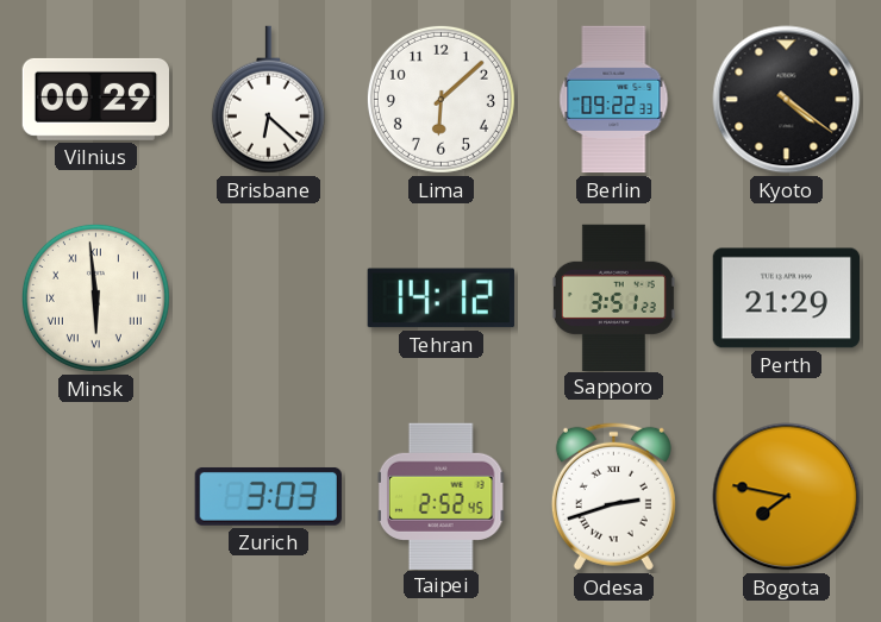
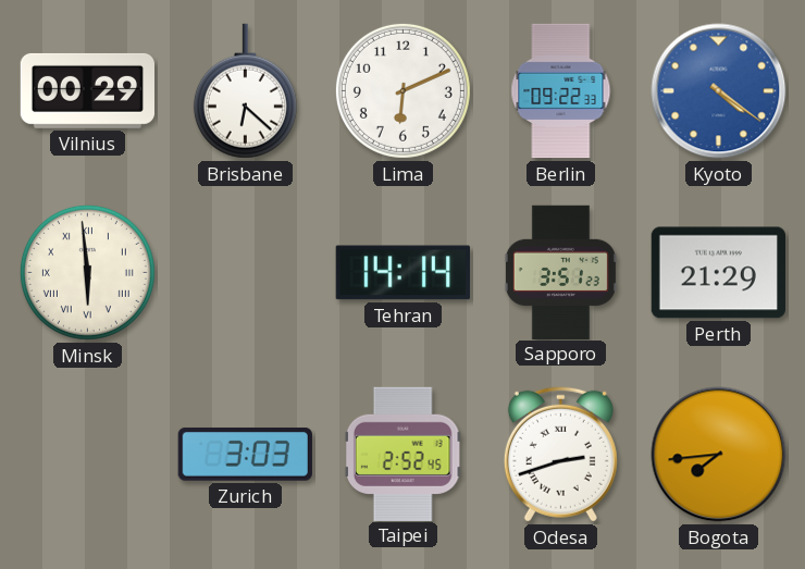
Lima: 6:08 -> 6:11
Kyoto dial: black -> blue
Tehran: 14:12 -> 14:14
Bogota: 7:47 -> 7:44
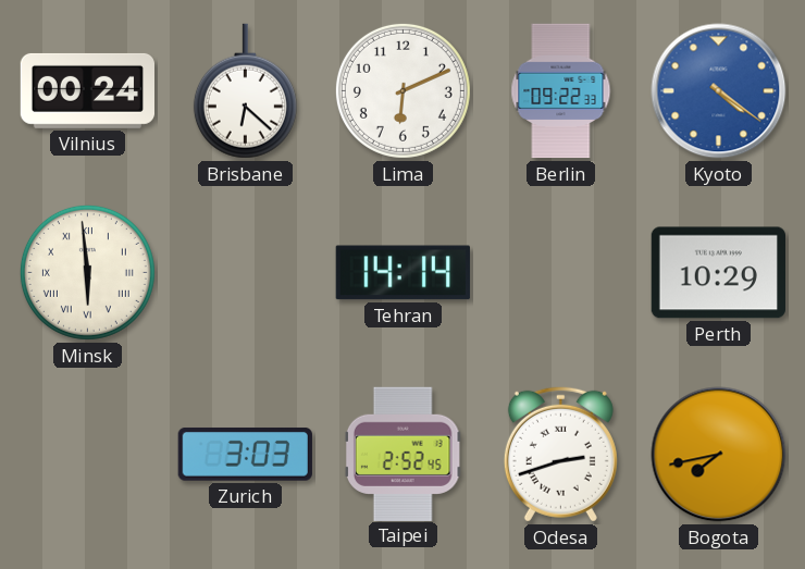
Vilnius: 00:29 -> 00:24
Sapporo: 3:51 -> none
Perth: 21:29 -> 10:29
Bogota: 7:44 -> 7:43
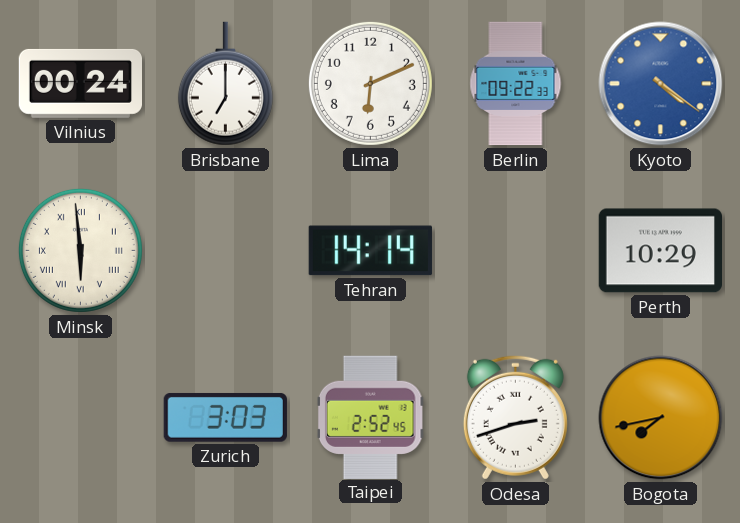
Brisbane: 6:22 -> 7:00
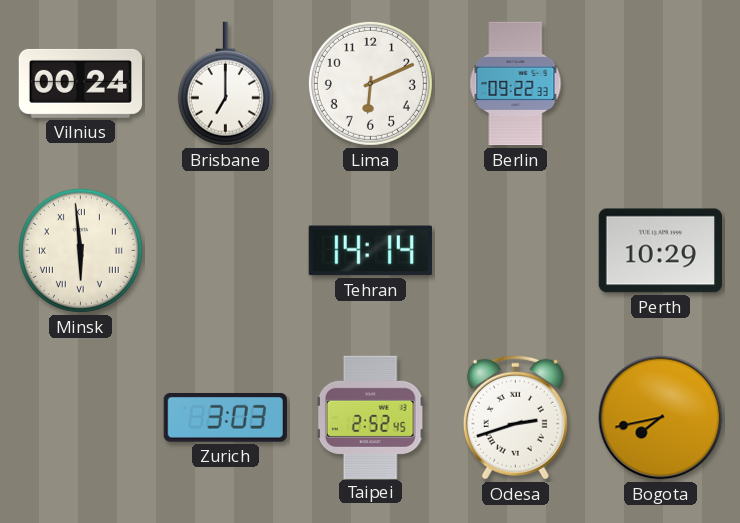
Kyoto: 4:21 -> none
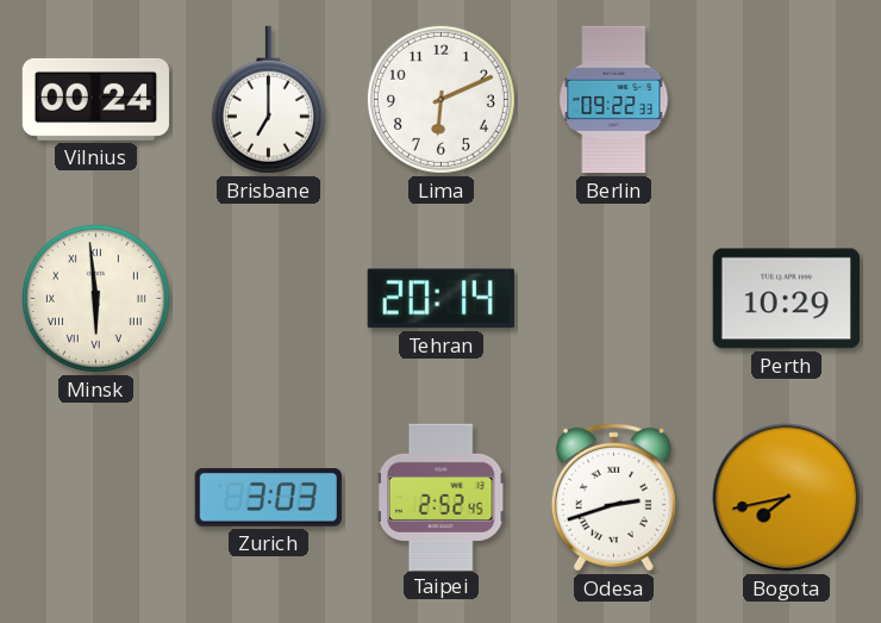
Tehran: 14:14 -> 20:14
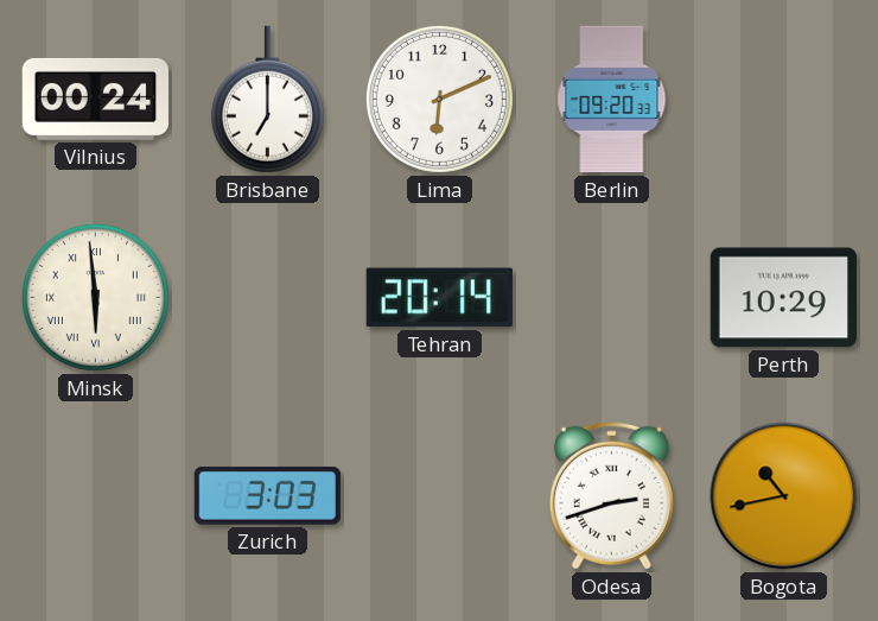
Berlin: 09:22 -> 09:20
Taipei: 2:52 -> none
Bogota: 7:43 -> 10:43
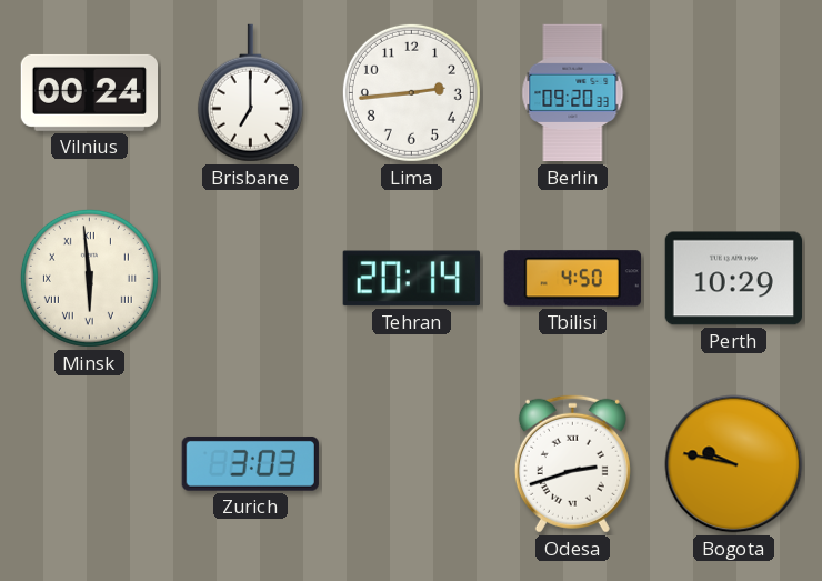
Lima: 6:11 -> 2:44
Tbilisi: none -> 4:50
Bogota: 10:43 -> 9:47
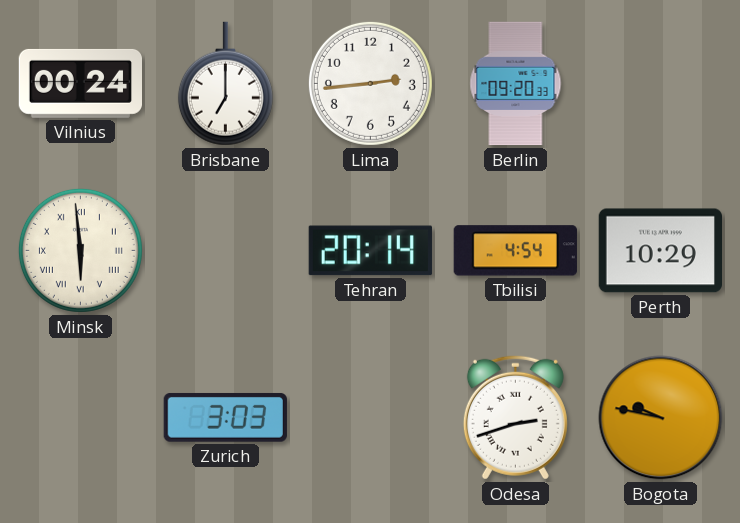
Tbilisi: 4:50 -> 4:54
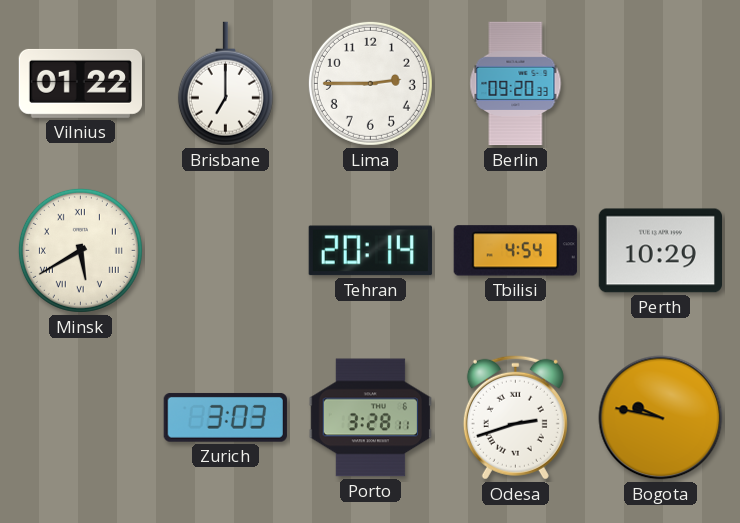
Vilnius: 00:24 -> 01:22
Lima: 2:44 -> 2:45
Minsk: 5:59 -> 5:40
Porto: none -> 3:28
